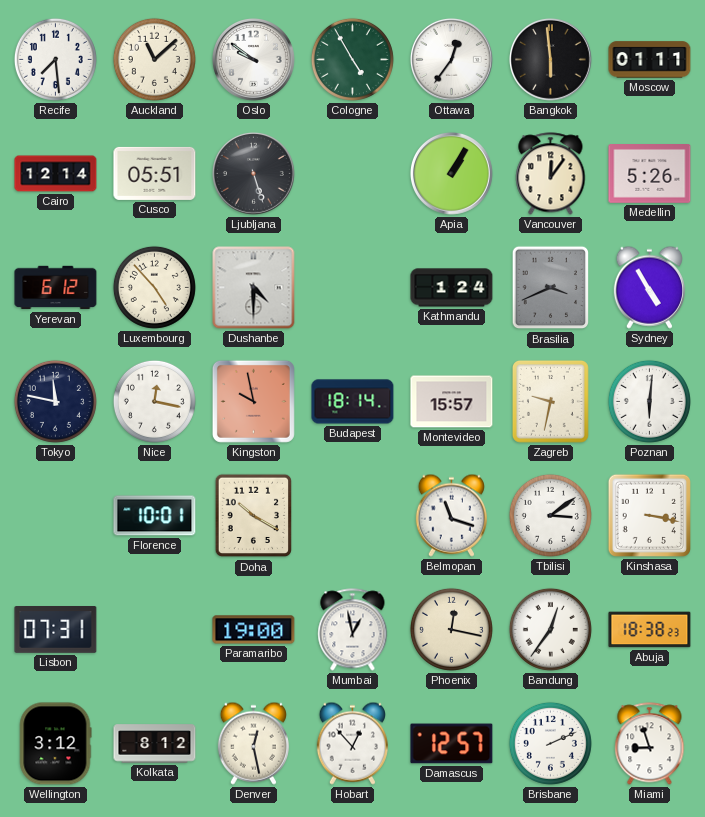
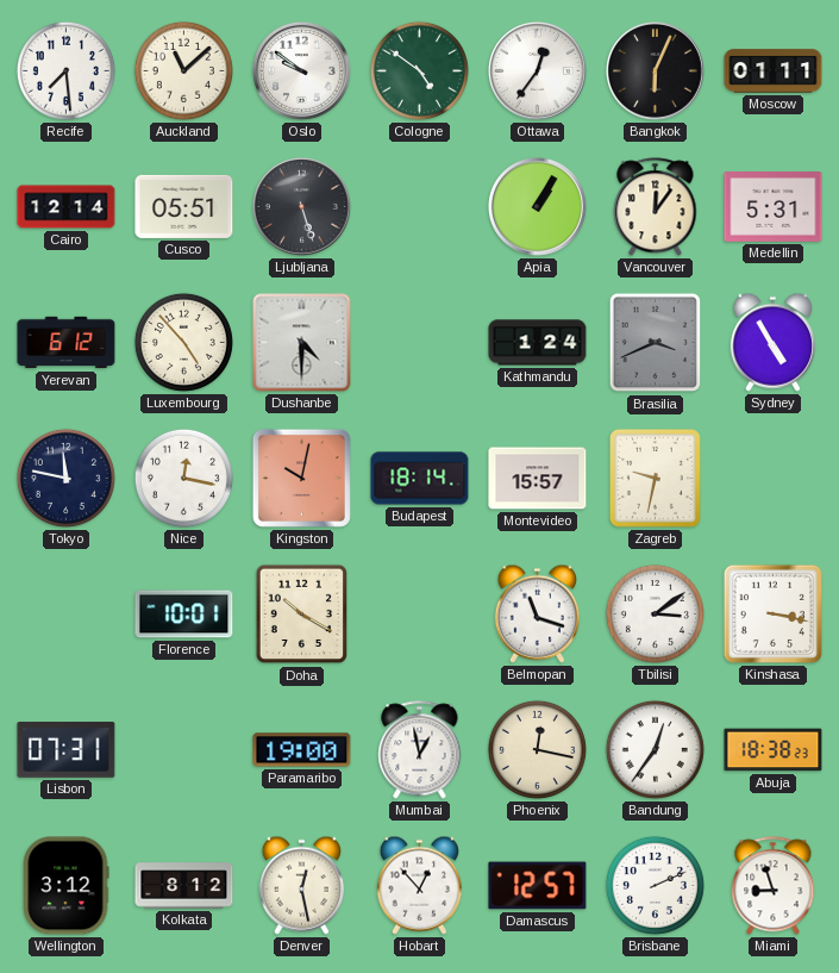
Cologne: 4:55 -> 4:51
Bangkok: 5:59 -> 6:04
Medellin: 5:26 -> 5:31
Kingston: 9:58 -> 10:02
Poznan: 6:01 -> none
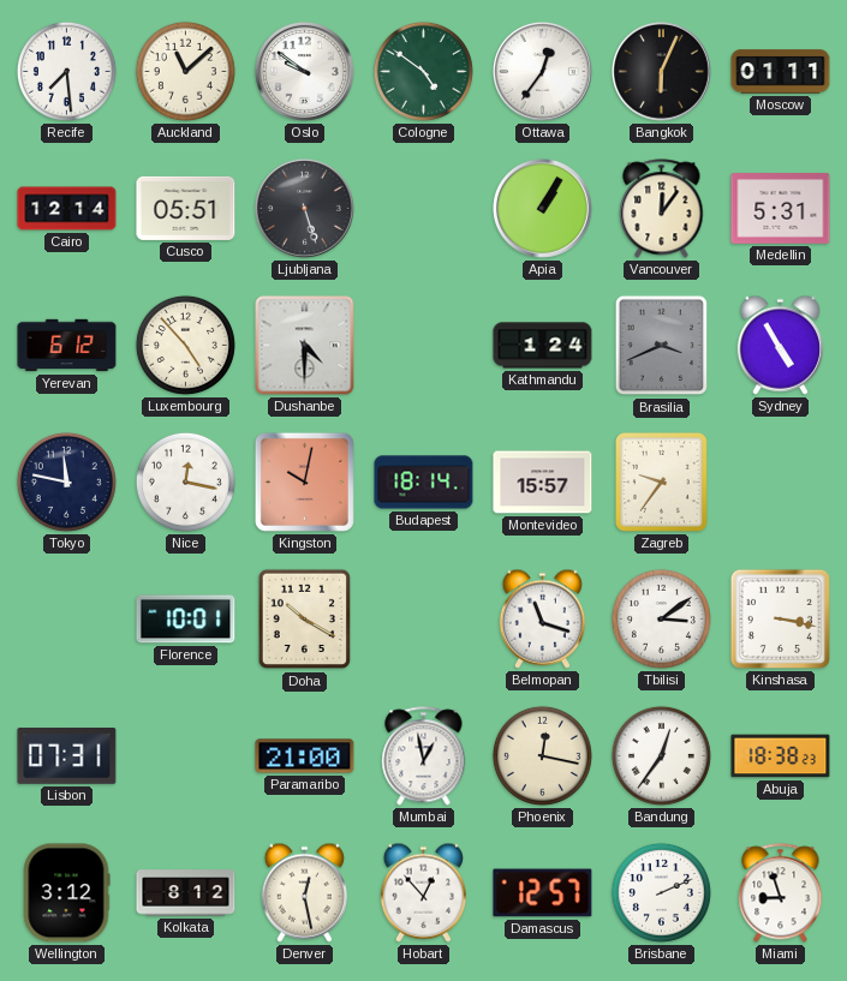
Zagreb: 9:32 -> 9:36
Paramaribo: 19:00 -> 21:00
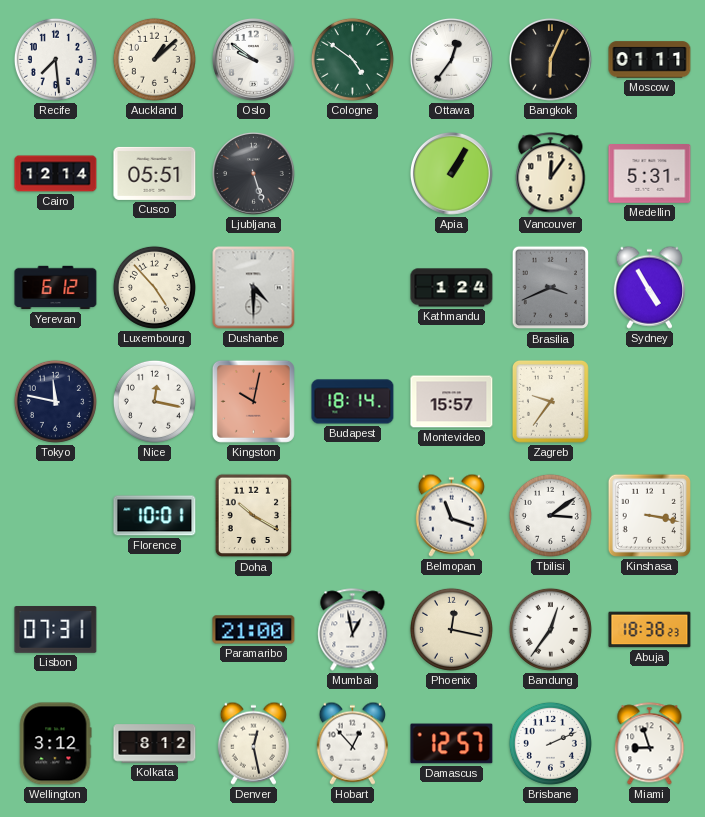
Auckland: 11:08 -> 1:08
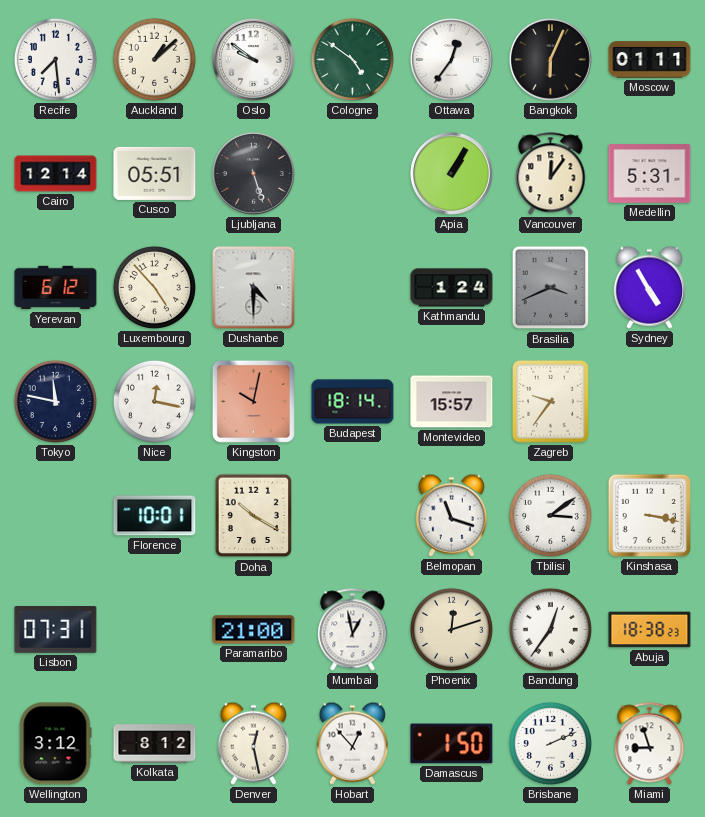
Phoenix: 12:17 -> 12:12
Damascus: 12:57 -> 1:50
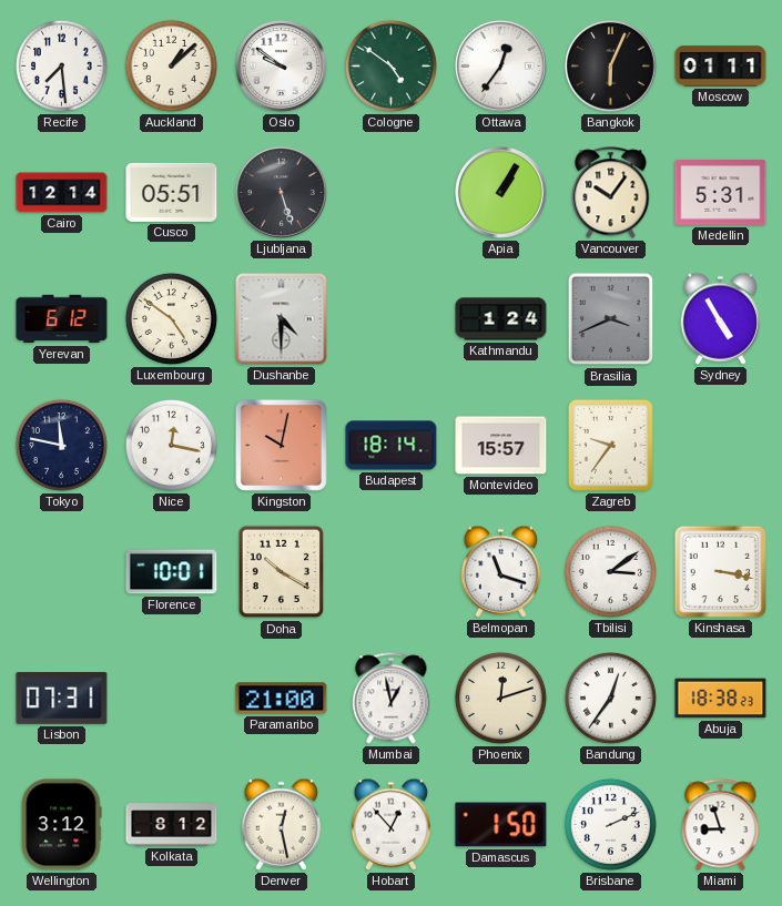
Vancouver: 12:06 -> 10:06
Luxembourg: 4:53 -> 4:51
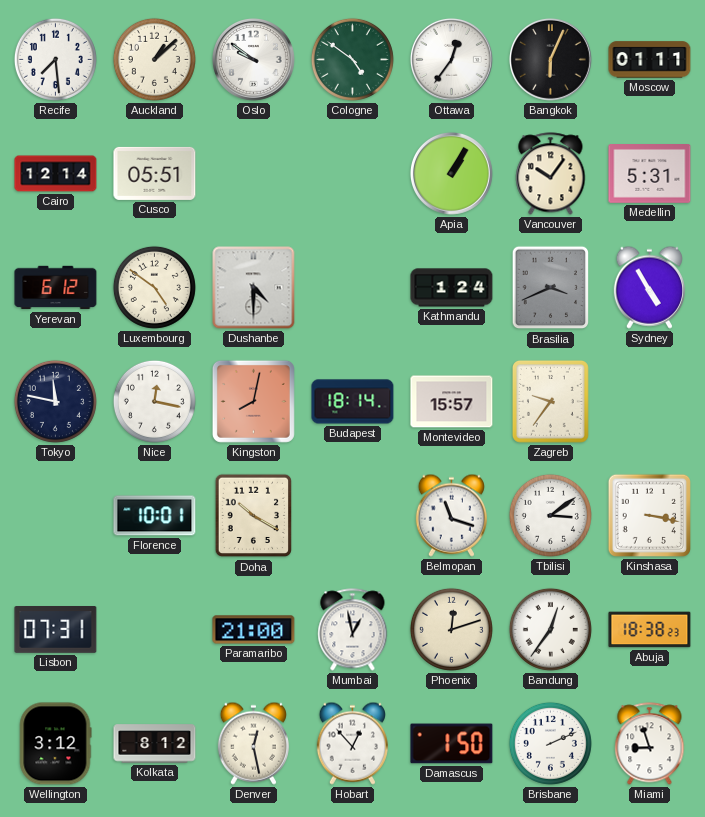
Ljubljana: 5:27 -> none
Kingston: 10:02 -> 8:02
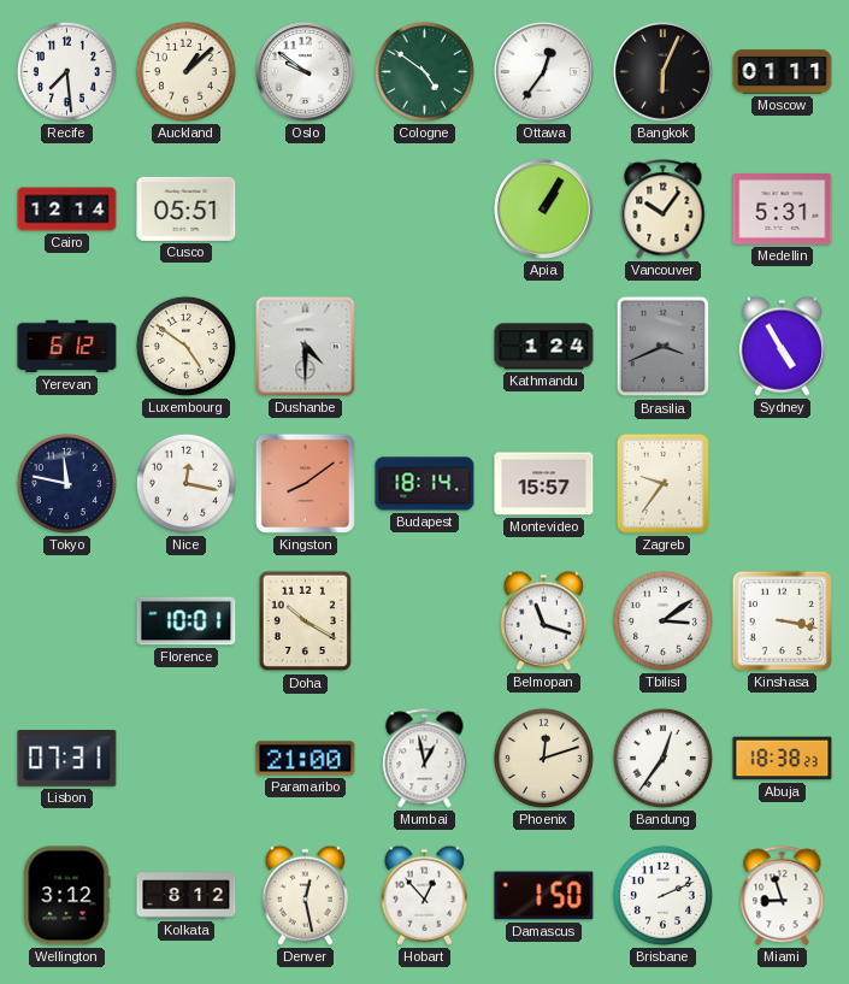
Kingston: 8:02 -> 8:09
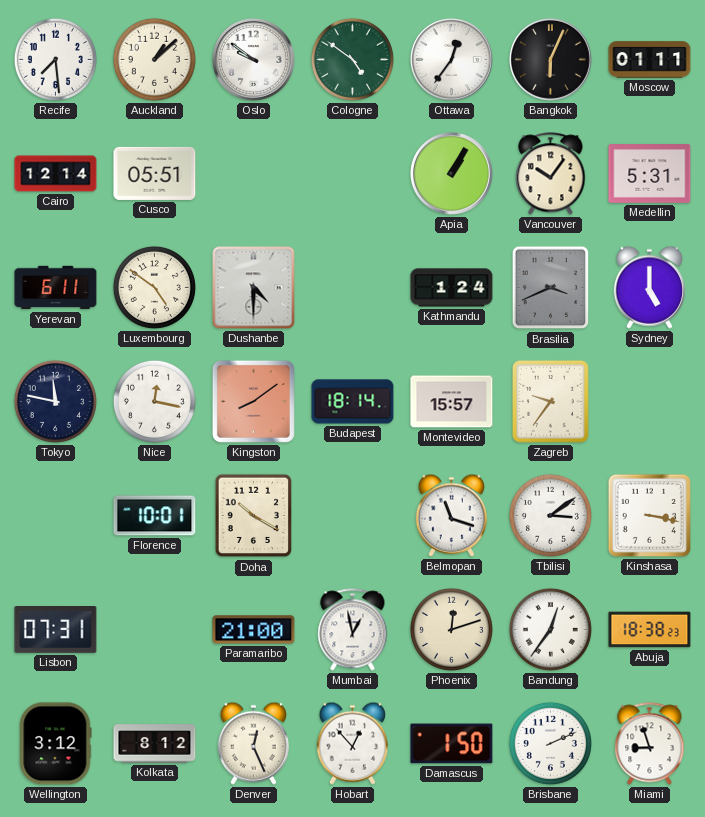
Yerevan: 6:12 -> 6:11
Sydney: 4:55 -> 5:00
Denver: 12:28 -> 12:26
